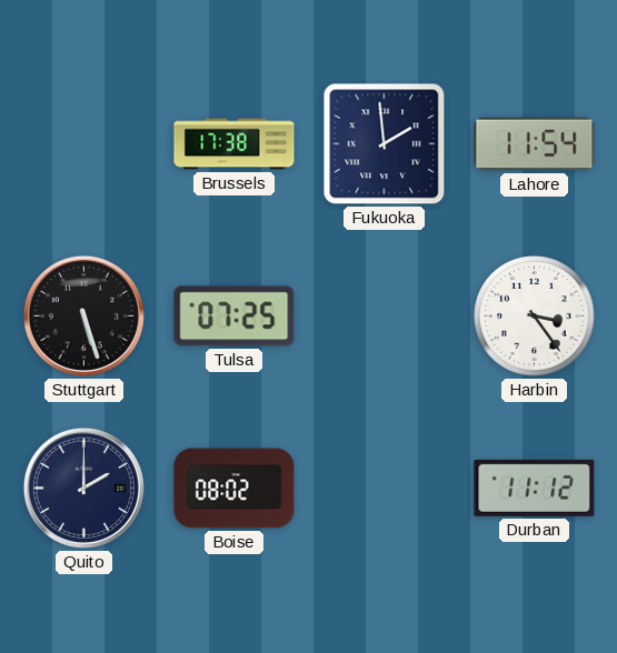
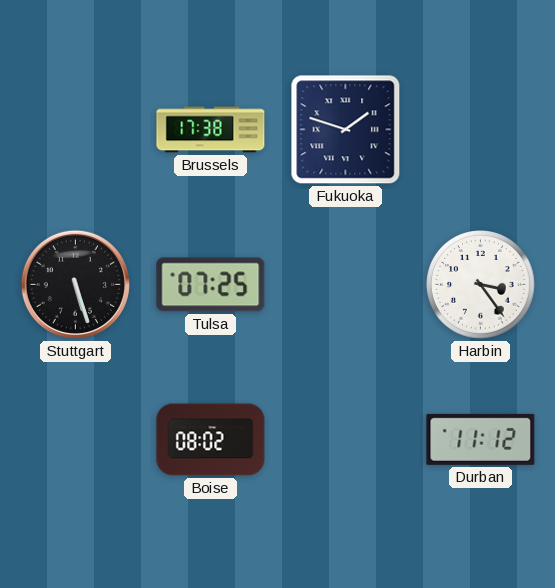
Fukuoka: 1:59 -> 1:48
Lahore: 11:54 -> none
Quito: 2:00 -> none
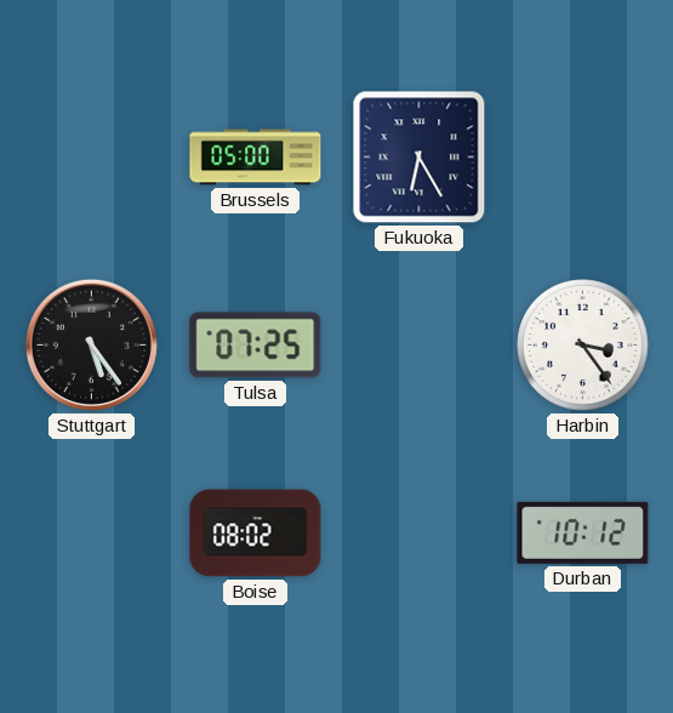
Brussels: 17:38 -> 05:00
Fukuoka: 1:48 -> 6:25
Stuttgart: 5:27 -> 5:24
Durban: 11:12 -> 10:12
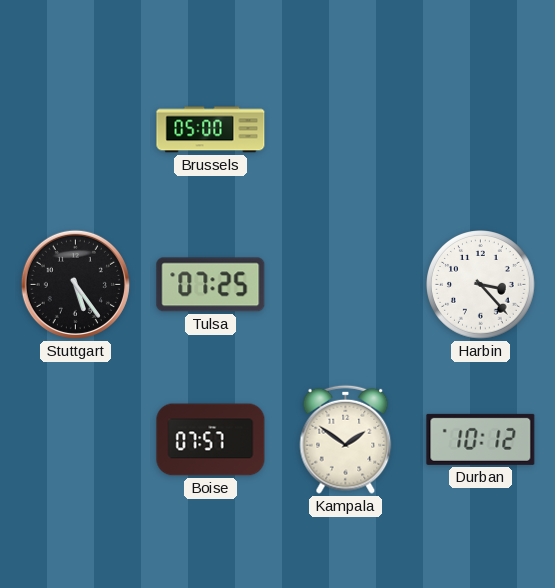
Fukuoka: 6:25 -> none
Harbin: 3:24 -> 3:23
Boise: 08:02 -> 07:57
Kampala: none -> 1:51
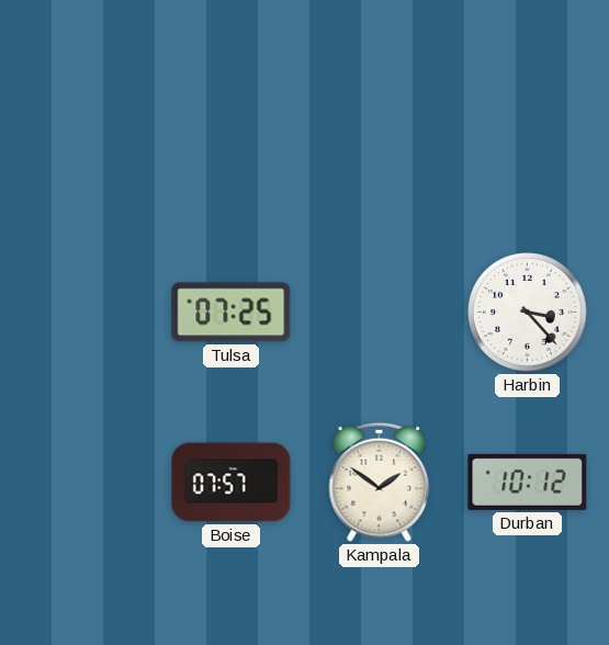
Brussels: 05:00 -> none
Stuttgart: 5:24 -> none
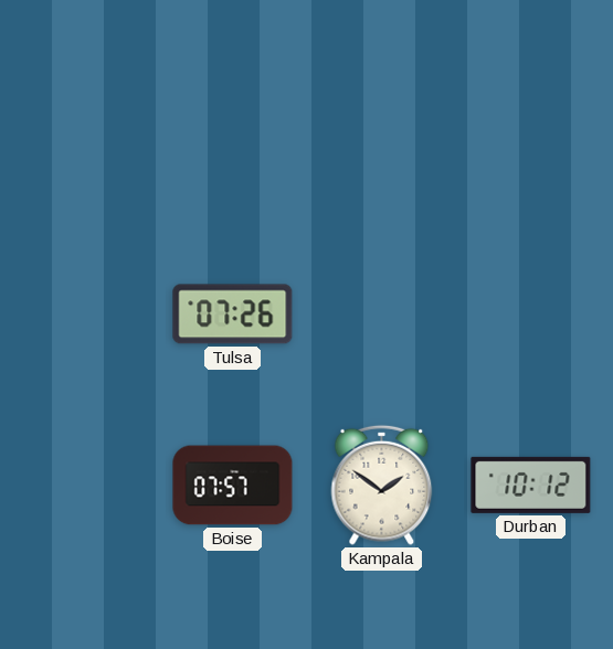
Tulsa: 07:25 -> 07:26
Harbin: 3:23 -> none
